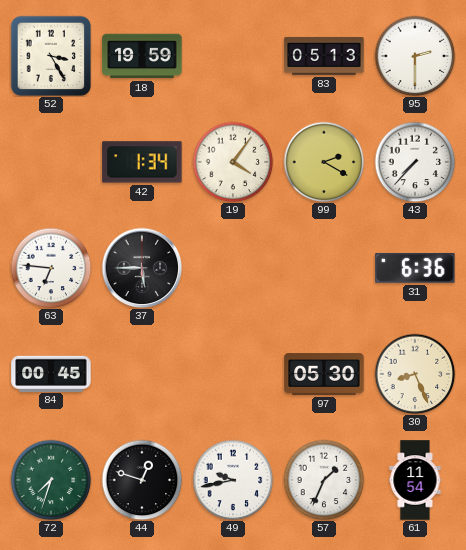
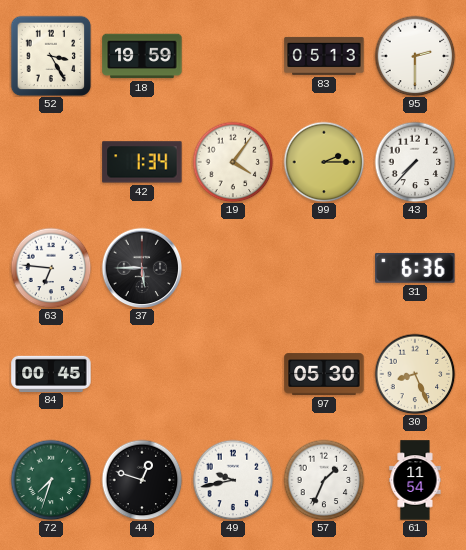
99: 2:20 -> 2:15
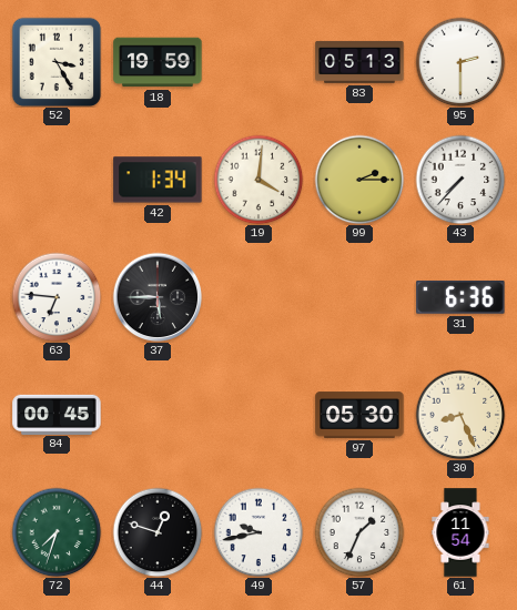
19: 4:06 -> 4:01
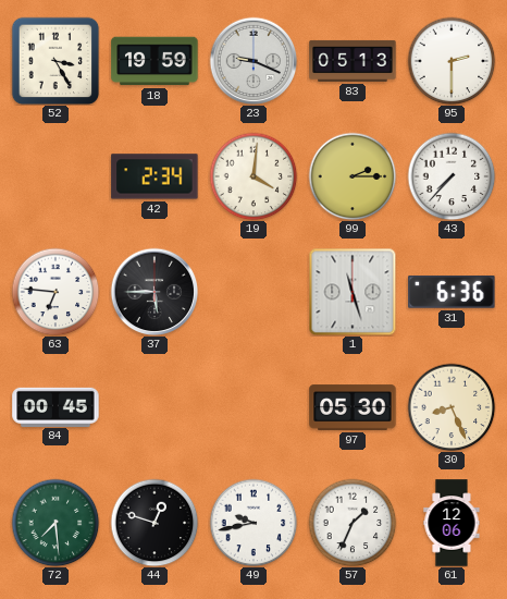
23: none -> 9:19
42: 1:34 -> 2:34
1: none -> 11:27
72: 7:33 -> 7:29
61: 11:54 -> 12:06
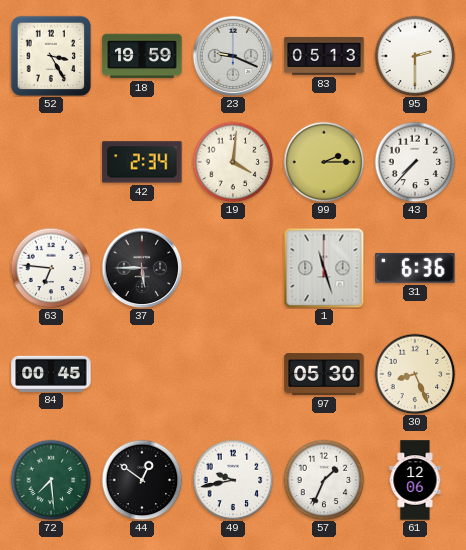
44: 12:48 -> 12:51
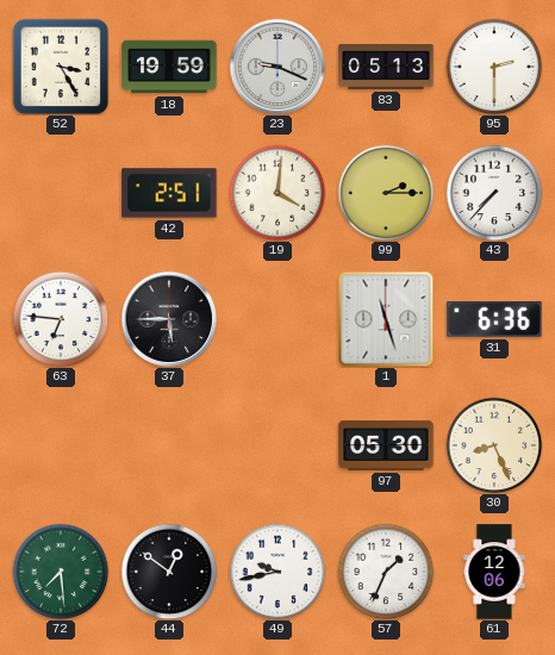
42: 2:34 -> 2:51
84: 00:45 -> none
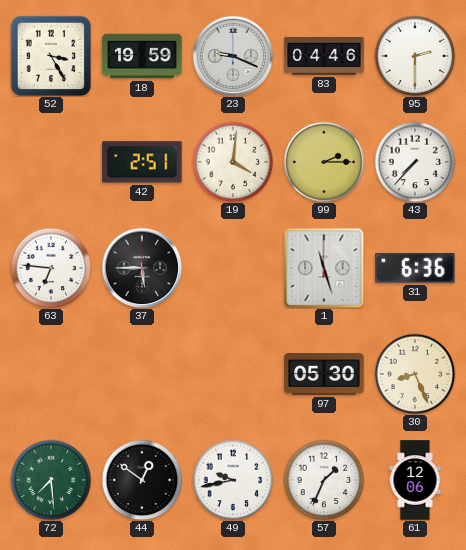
83: 05:13 -> 04:46
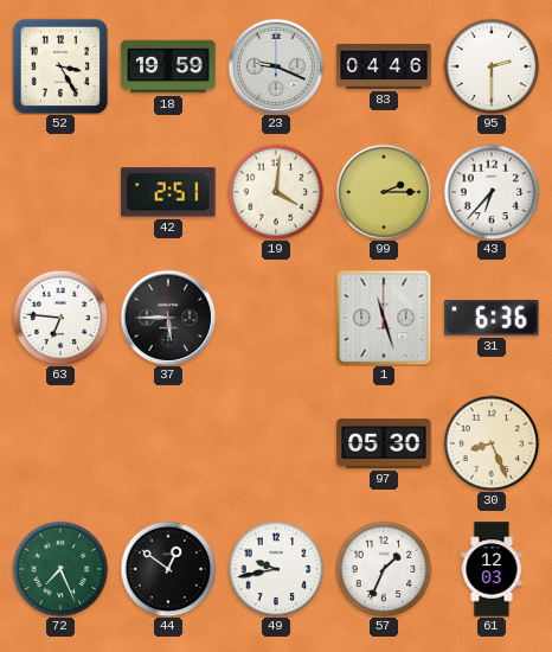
43: 7:37 -> 6:37
72: 7:29 -> 7:26
61: 12:06 -> 12:03
